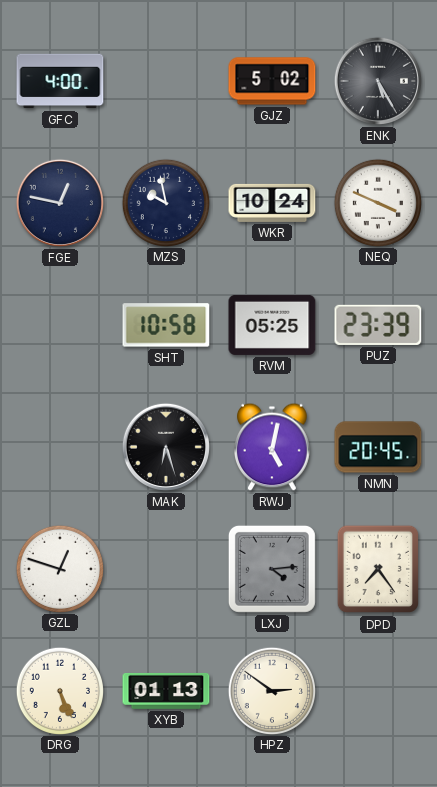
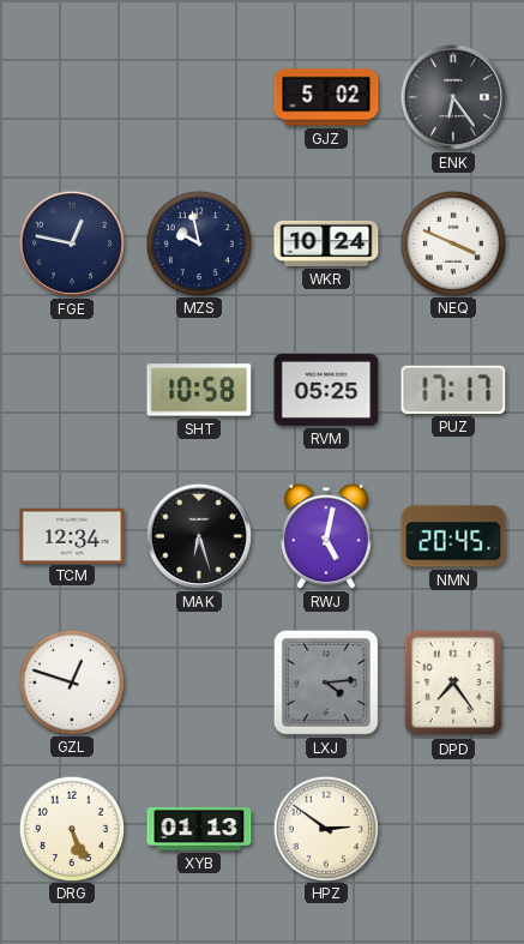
GFC: 4:00 -> none
ENK: 5:25 -> 6:24
PUZ: 23:39 -> 17:17
TCM: none -> 12:34
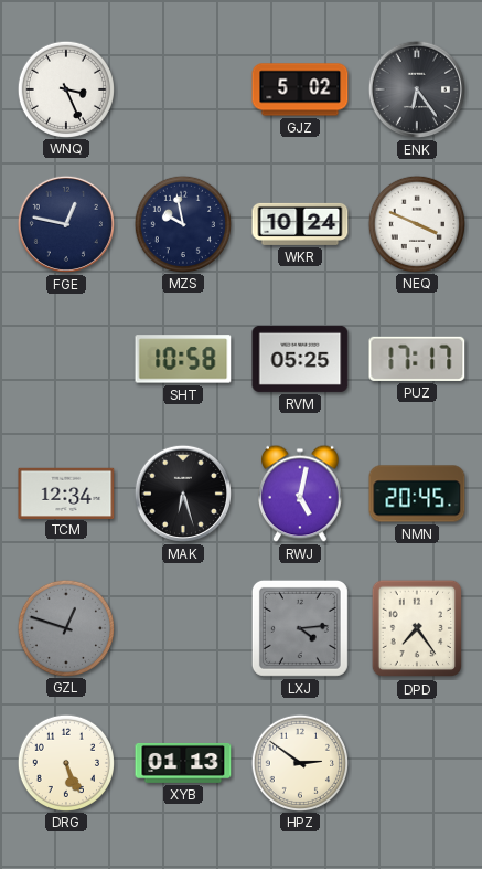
WNQ: none -> 3:26
GZL dial: white -> grey
